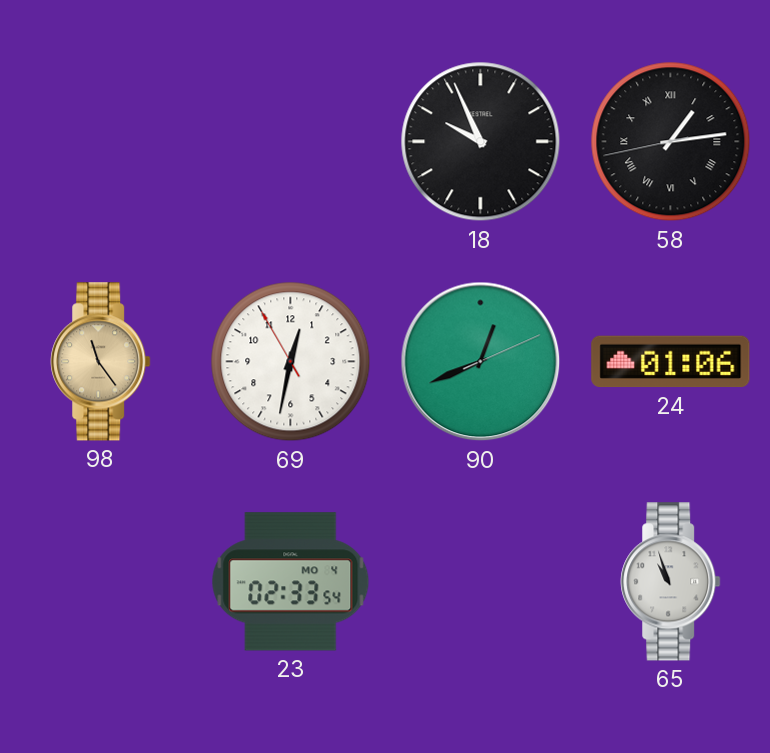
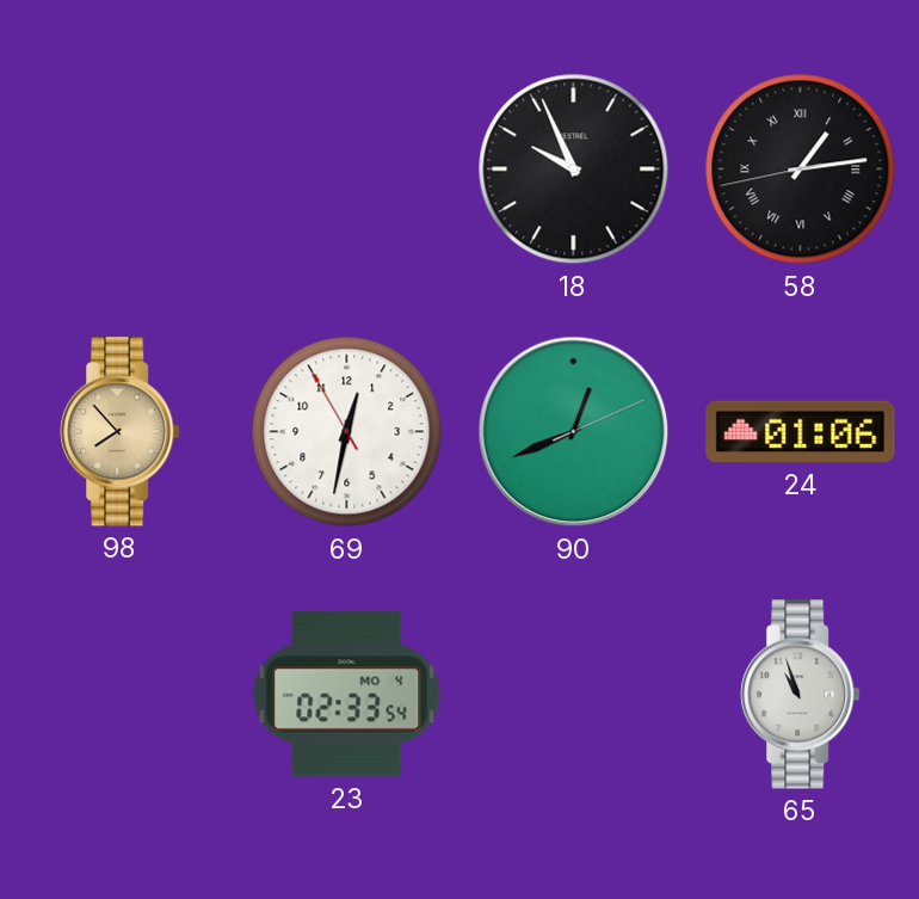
98: 11:24 -> 7:53
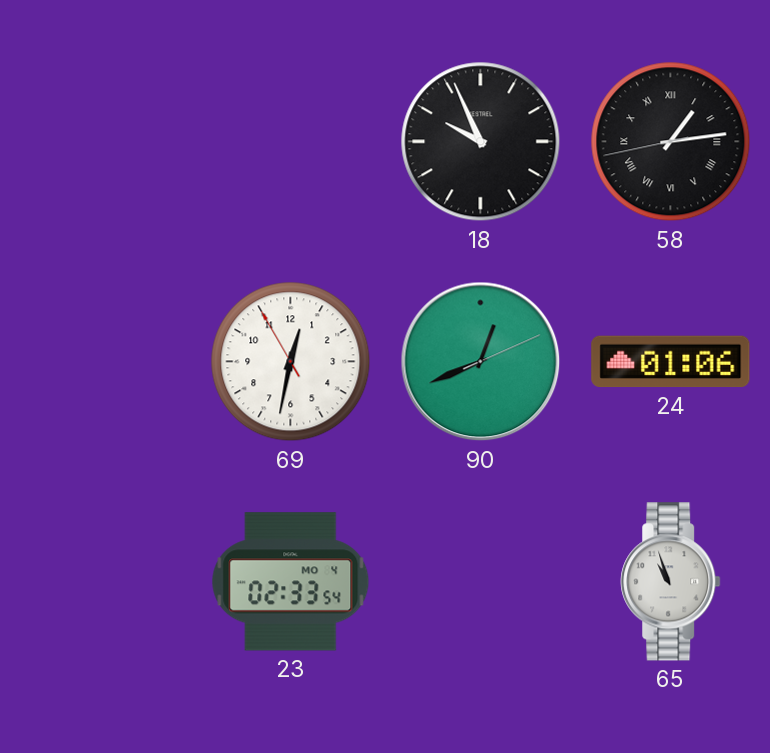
98: 7:53 -> none
